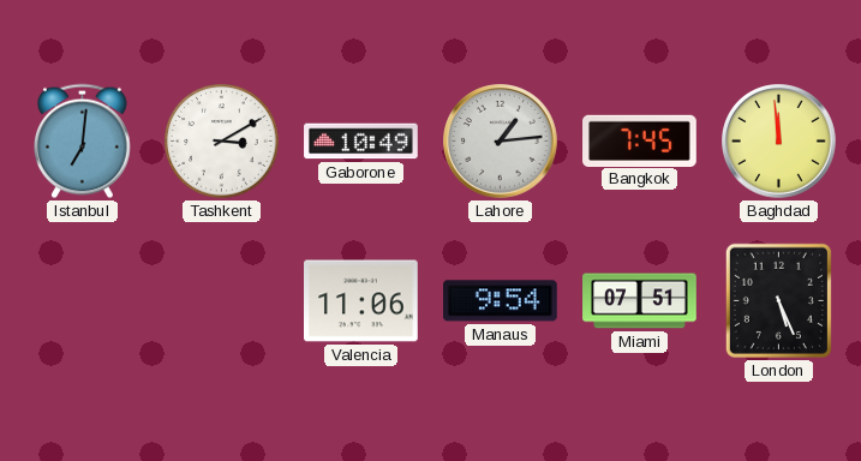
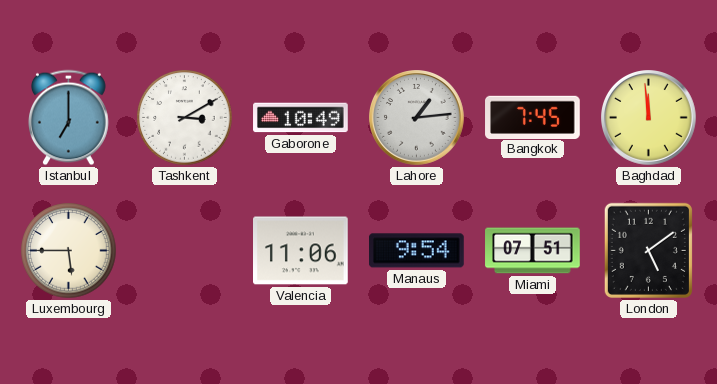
Istanbul: 7:01 -> 7:00
Luxembourg: none -> 5:45
London: 5:26 -> 5:09
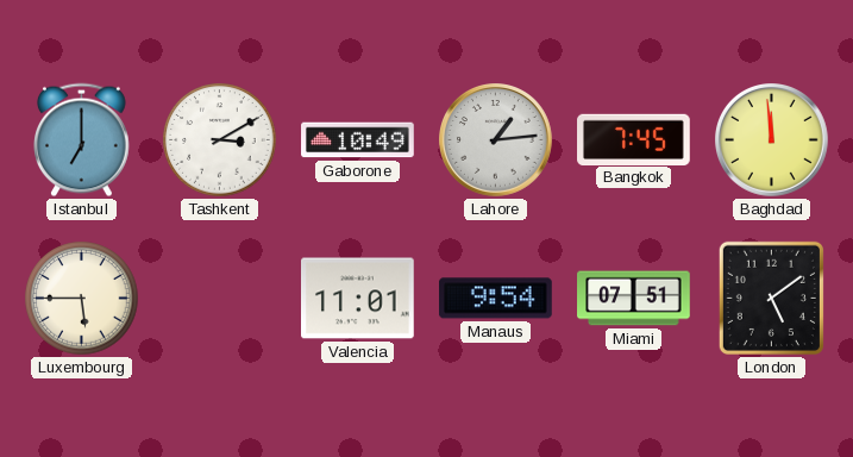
Valencia: 11:06 -> 11:01
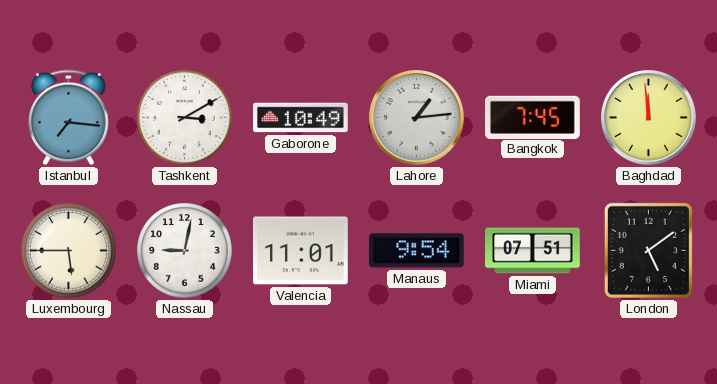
Istanbul: 7:00 -> 7:16
Nassau: none -> 9:02
